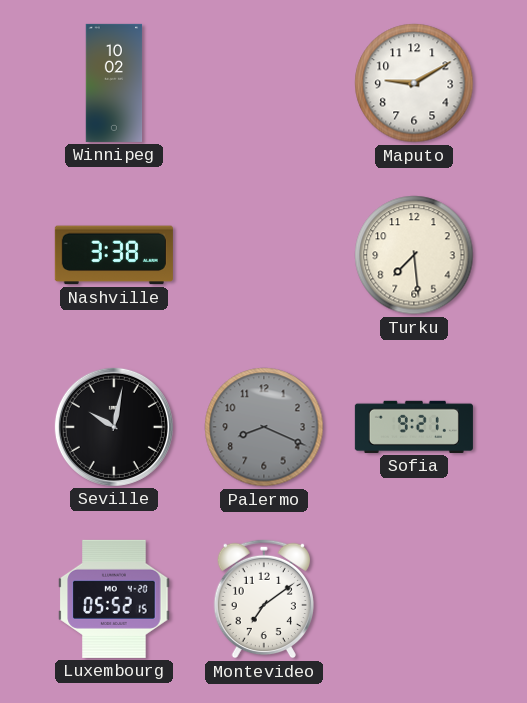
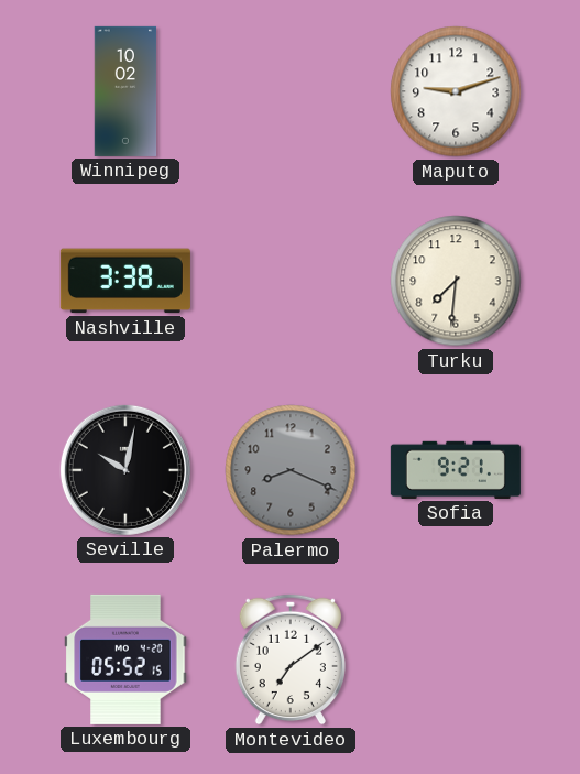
Maputo: 9:10 -> 9:12
Turku: 7:29 -> 7:31
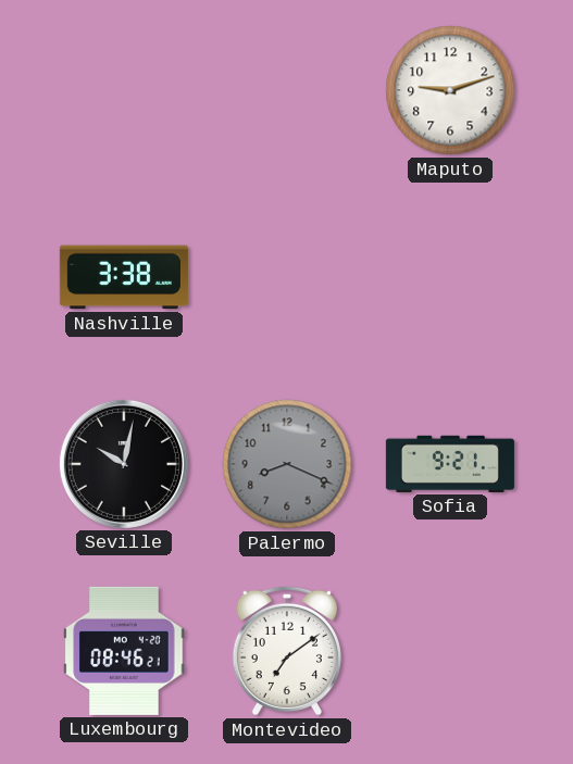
Winnipeg: 10:02 -> none
Turku: 7:31 -> none
Luxembourg: 05:52 -> 08:46
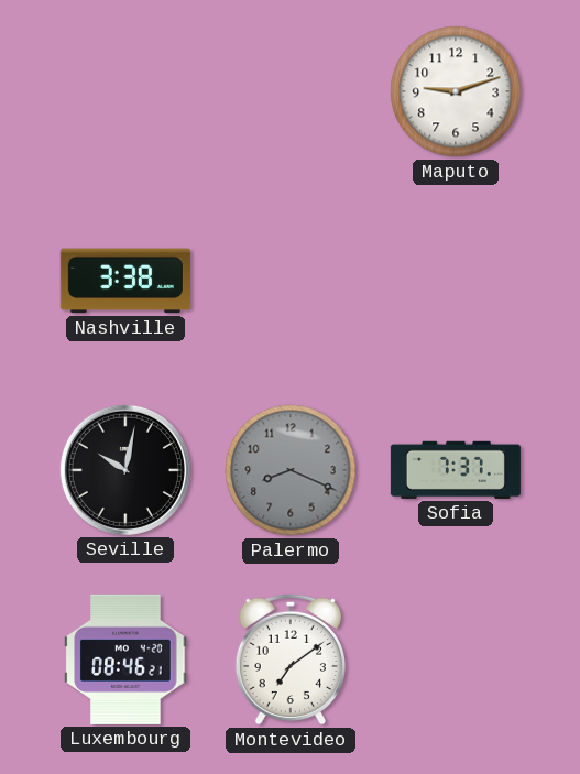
Sofia: 9:21 -> 7:37
